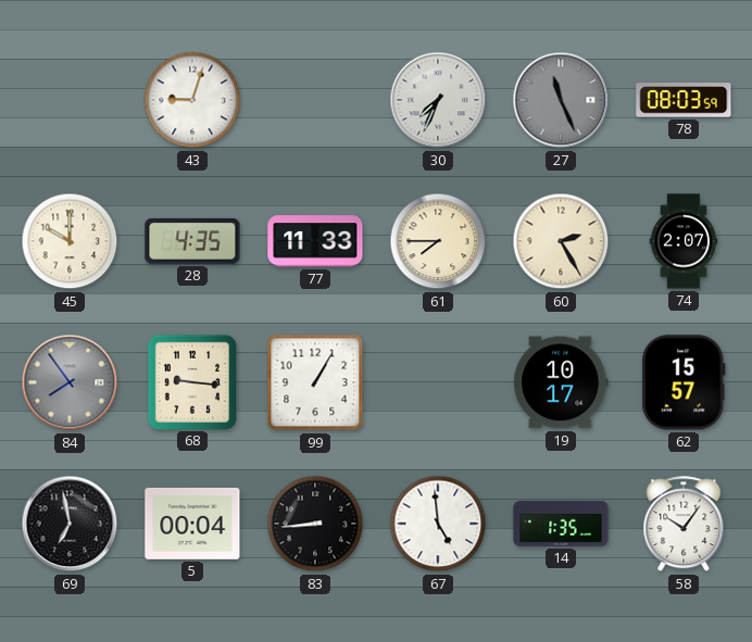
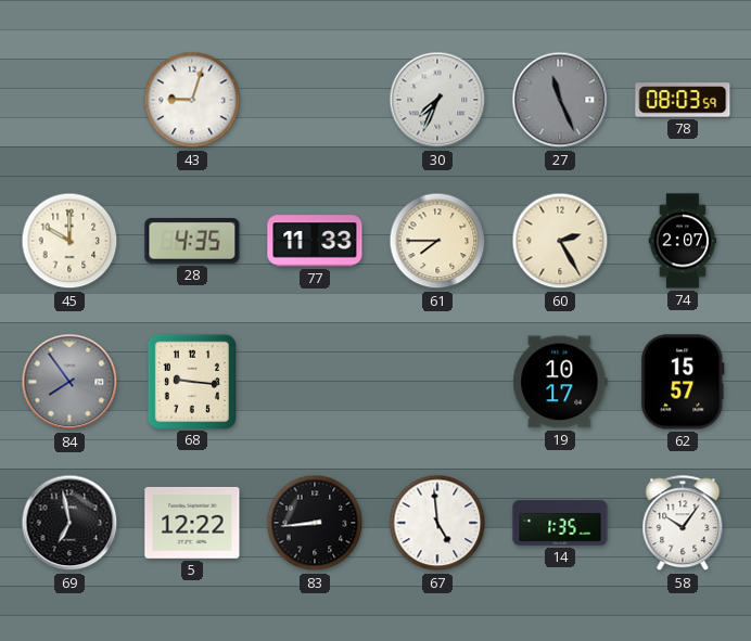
99: 1:05 -> none
5: 00:04 -> 12:22
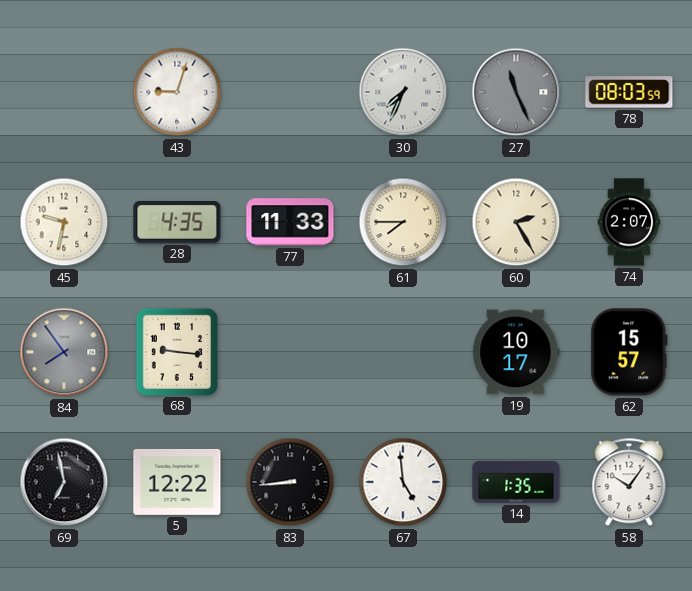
45: 10:00 -> 9:32
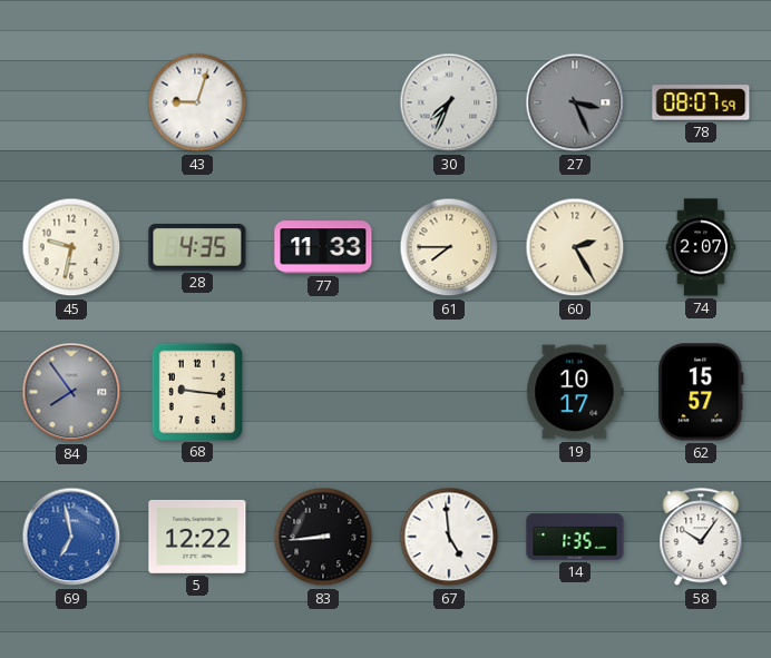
27: 11:26 -> 3:26
78: 08:03 -> 08:07
69 dial: black -> blue
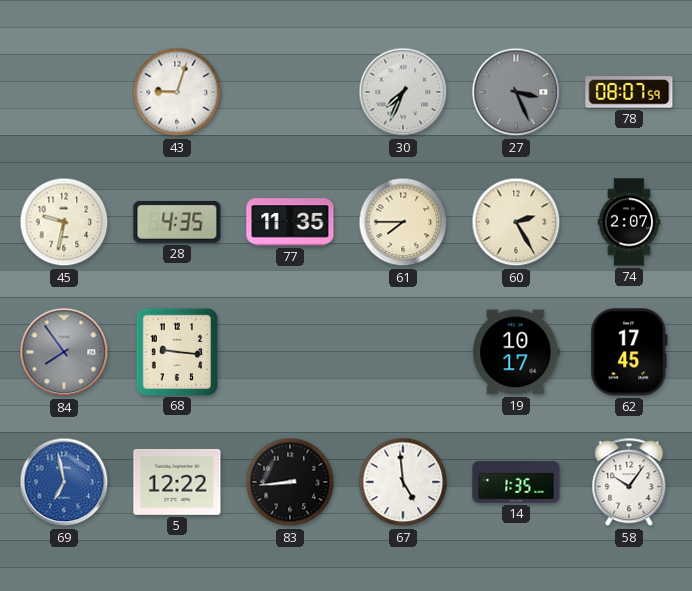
77: 11:33 -> 11:35
62: 15:57 -> 17:45
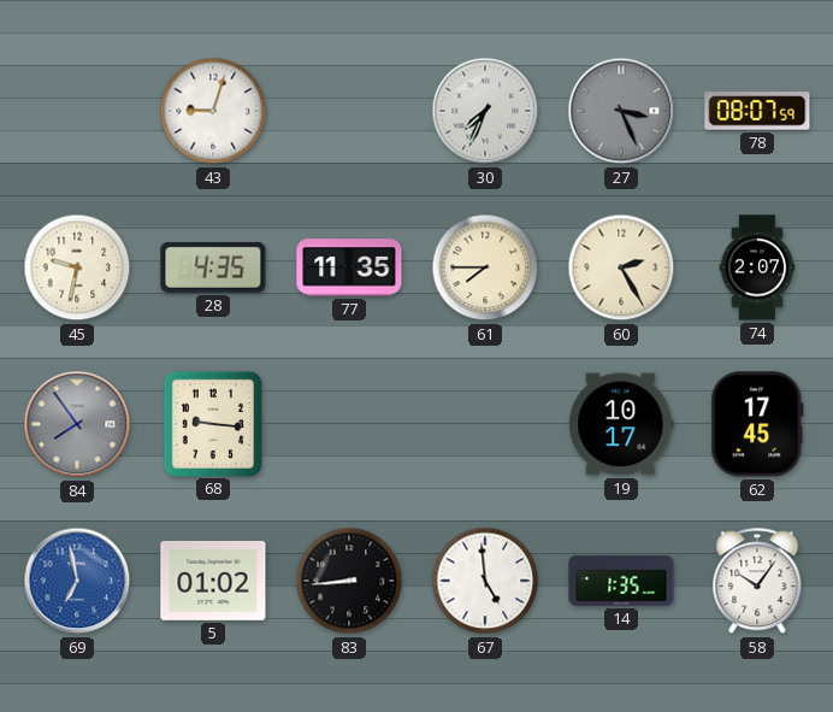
5: 12:22 -> 01:02
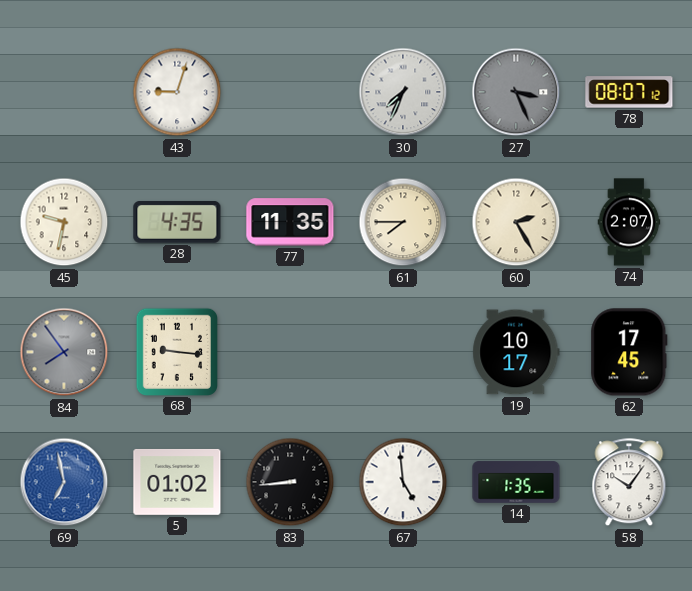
78: 08:07:59 -> 08:07:12
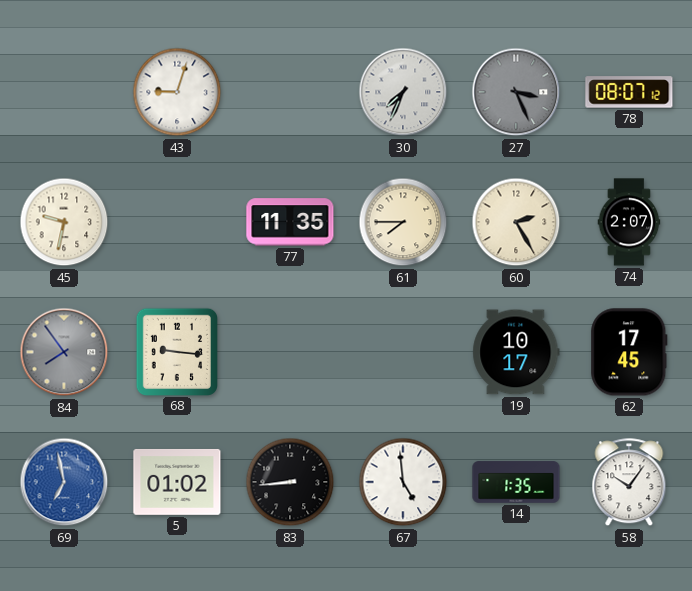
28: 4:35 -> none
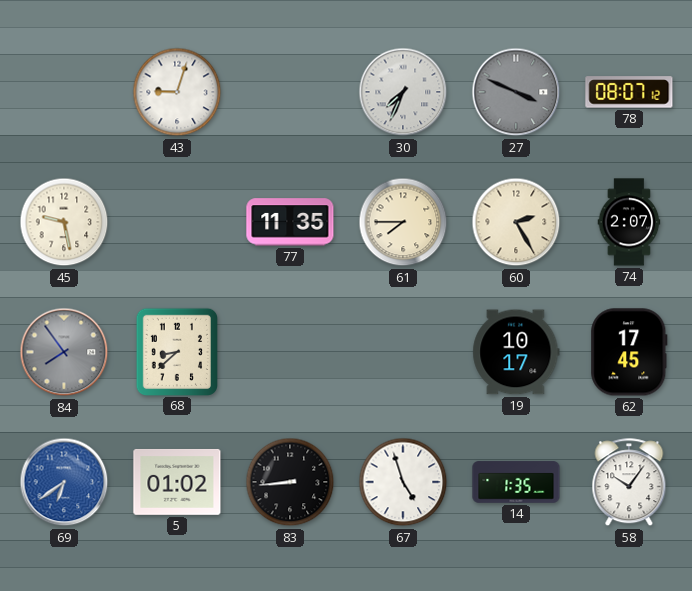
27: 3:26 -> 3:49
45: 9:32 -> 9:28
68: 9:16 -> 8:38
69: 6:58 -> 6:39
67: 4:59 -> 4:57
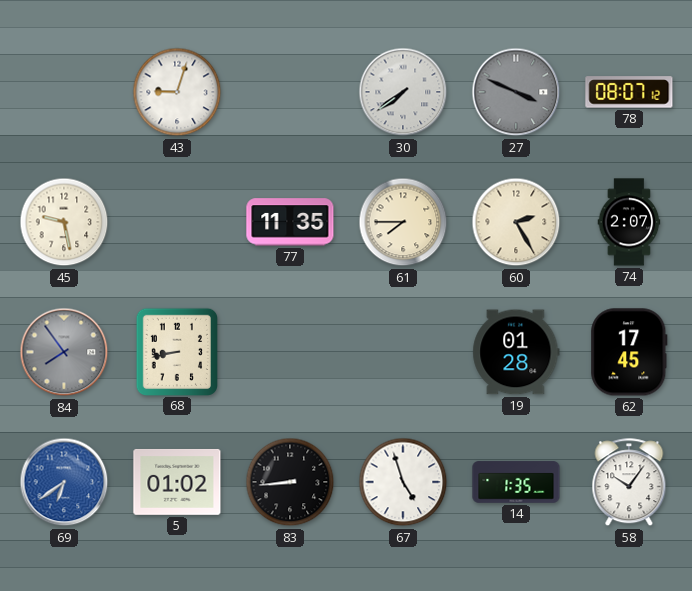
30: 7:34 -> 7:39
68: 8:38 -> 8:43
19: 10:17 -> 01:28
